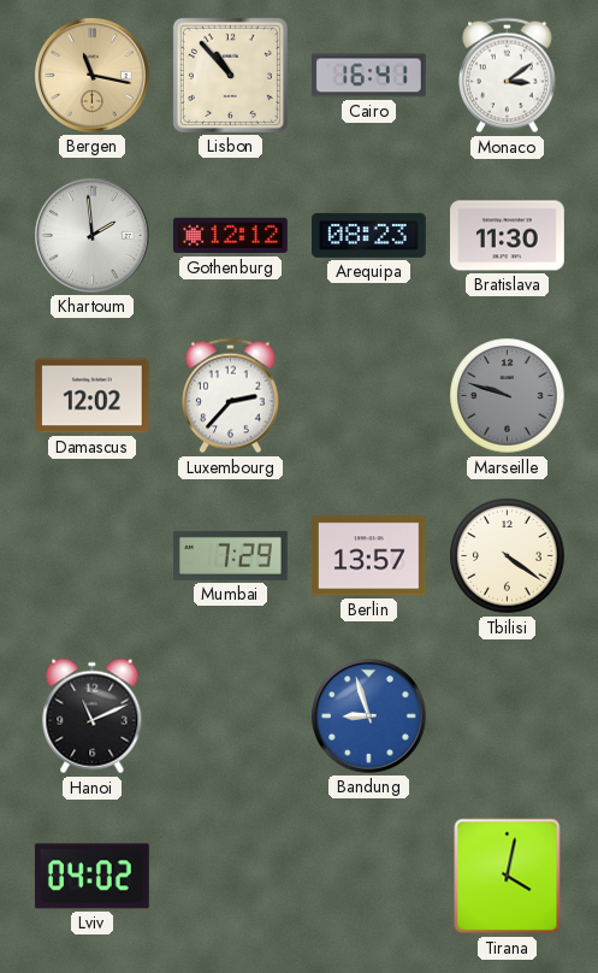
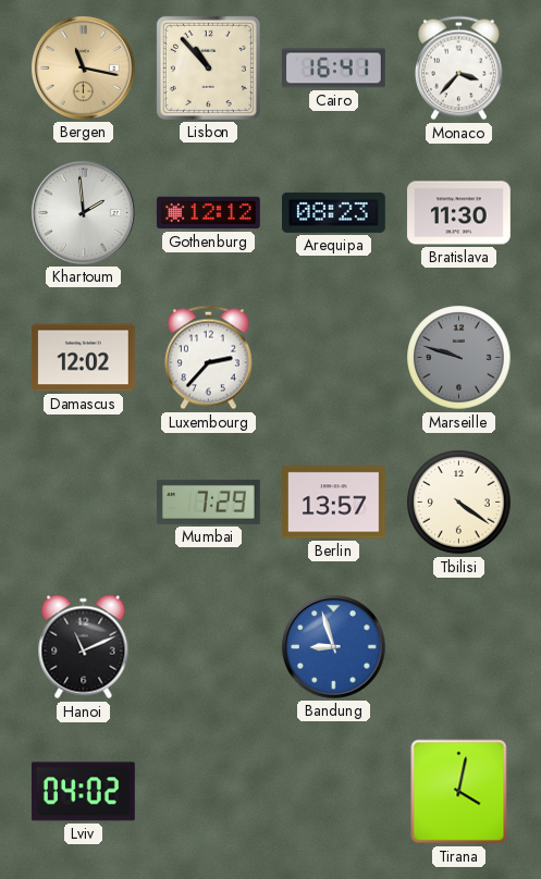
Monaco: 3:09 -> 3:37
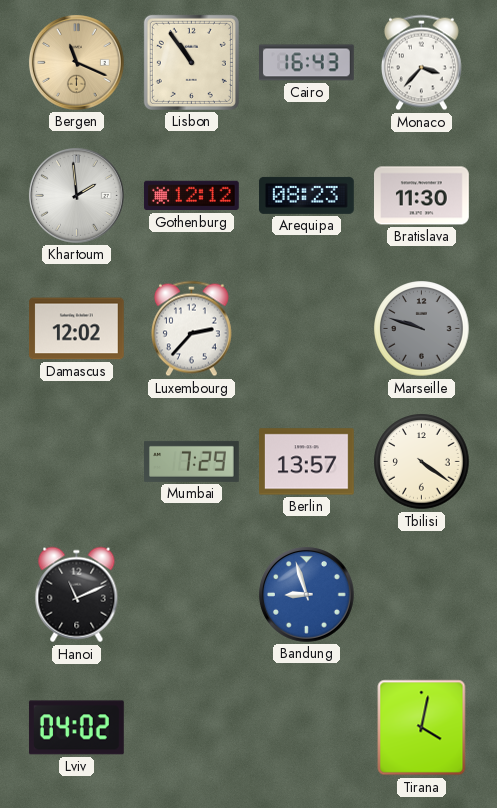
Bergen: 11:17 -> 11:19
Lisbon: 10:53 -> 10:54
Cairo: 16:41 -> 16:43
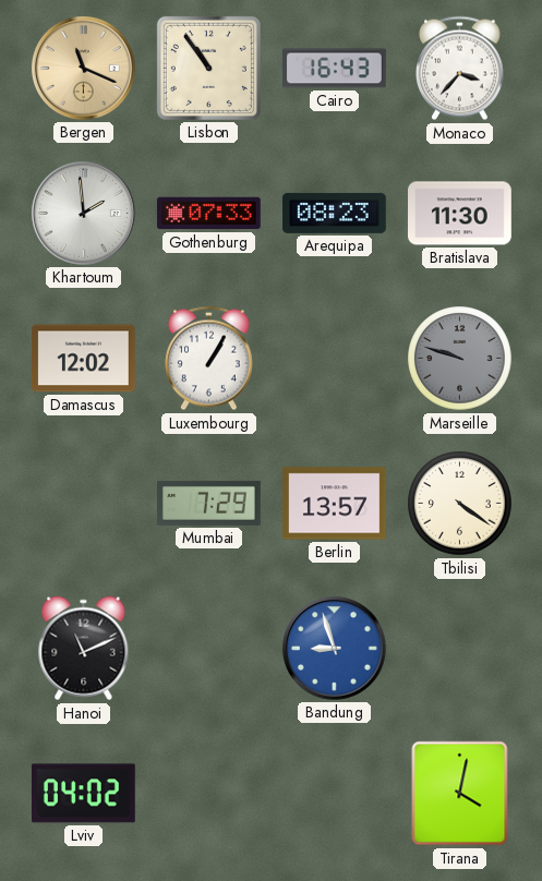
Gothenburg: 12:12 -> 07:33
Luxembourg: 2:37 -> 1:05
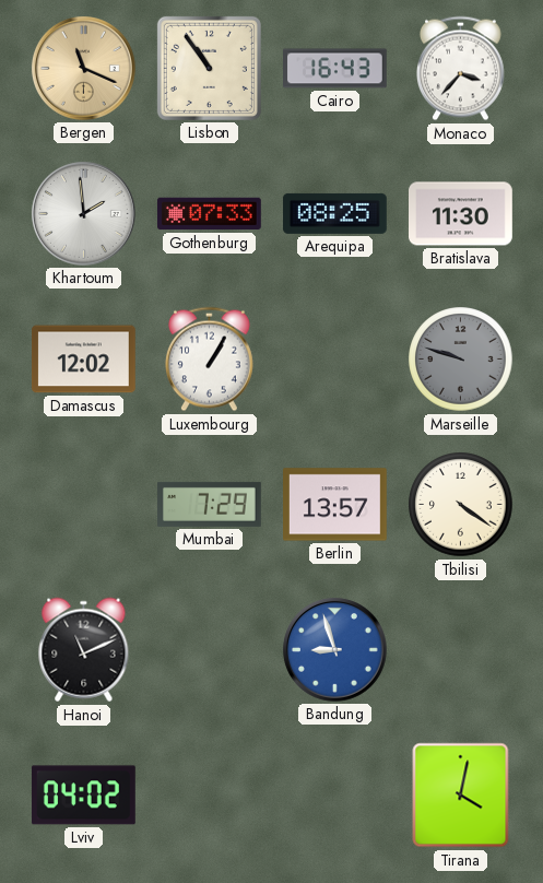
Arequipa: 08:23 -> 08:25
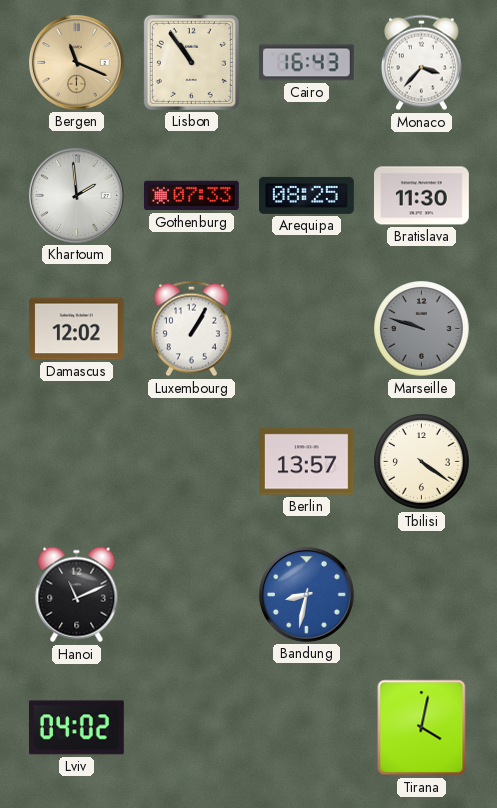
Mumbai: 7:29 -> none
Bandung: 8:57 -> 8:32
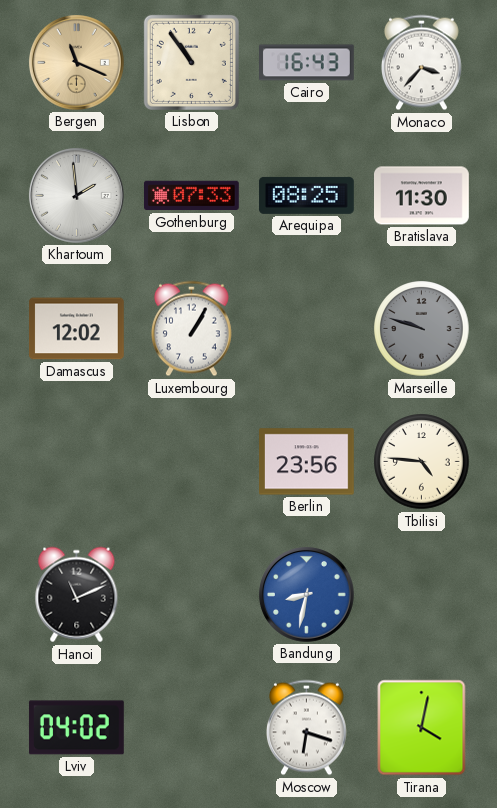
Berlin: 13:57 -> 23:56
Tbilisi: 4:21 -> 4:46
Moscow: none -> 6:18
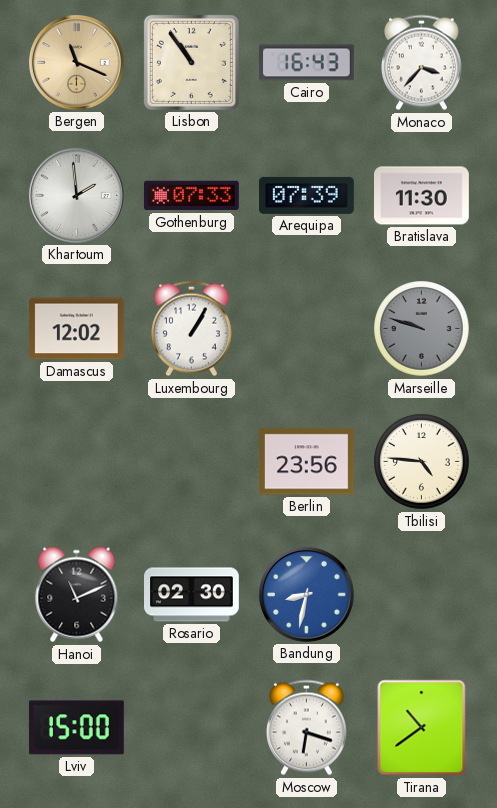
Arequipa: 08:25 -> 07:39
Rosario: none -> 02:30
Lviv: 04:02 -> 15:00
Tirana: 4:02 -> 10:39
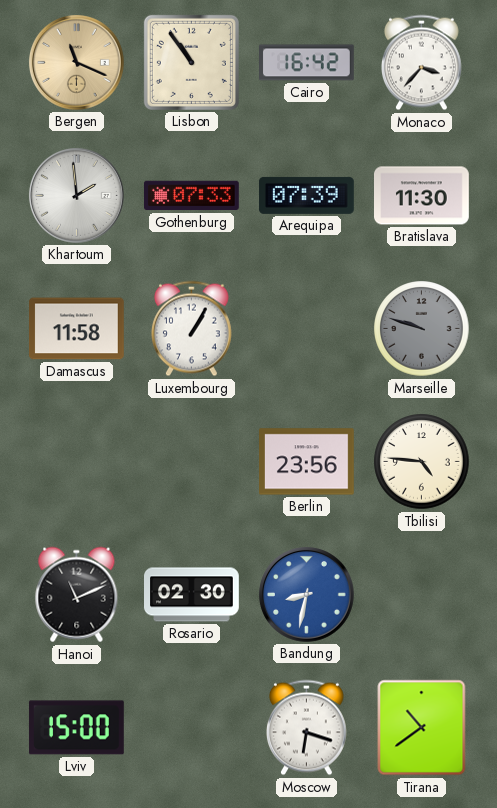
Cairo: 16:43 -> 16:42
Damascus: 12:02 -> 11:58
